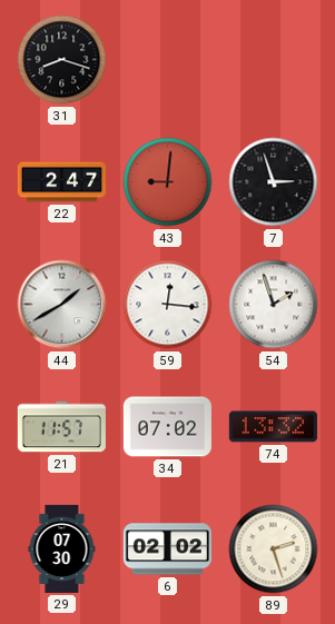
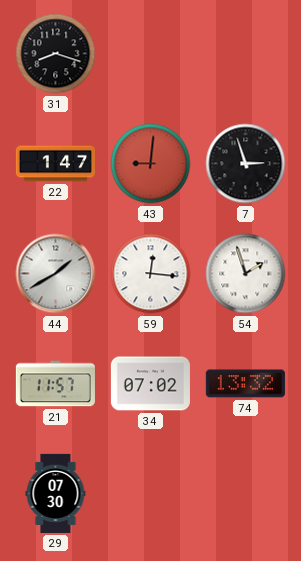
22: 2:47 -> 1:47
6: 02:02 -> none
89: 2:27 -> none
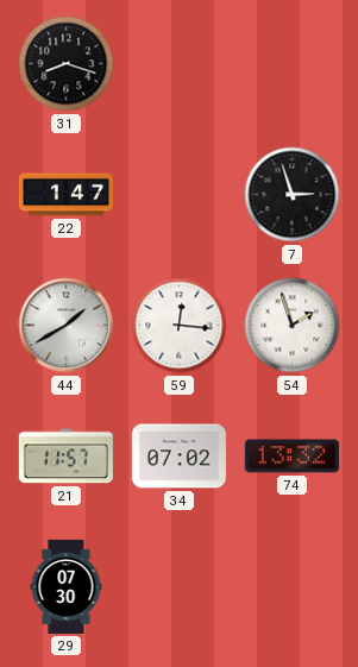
43: 9:01 -> none
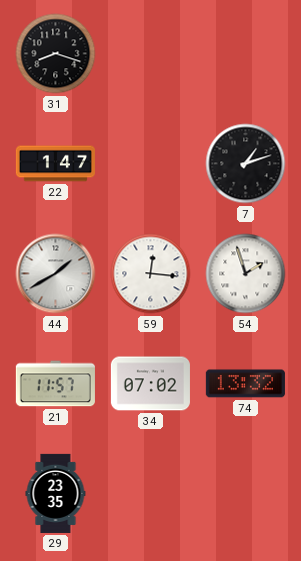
7: 2:57 -> 1:12
29: 07:30 -> 23:35
